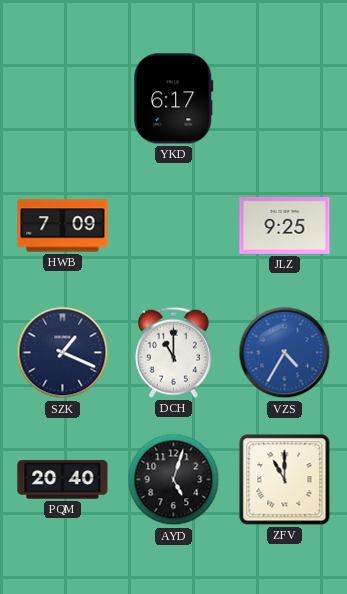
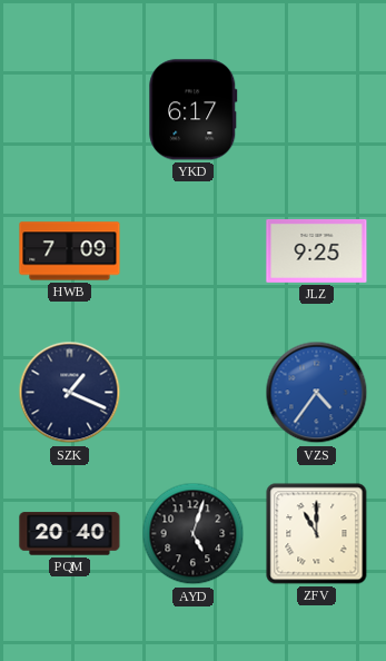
DCH: 11:00 -> none
VZS: 4:35 -> 4:36
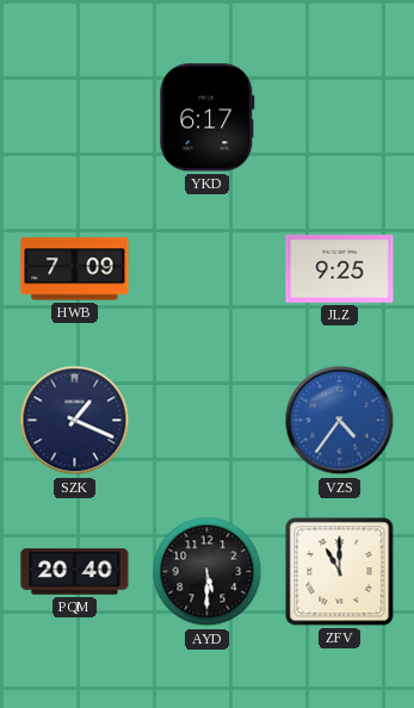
AYD: 5:03 -> 5:30
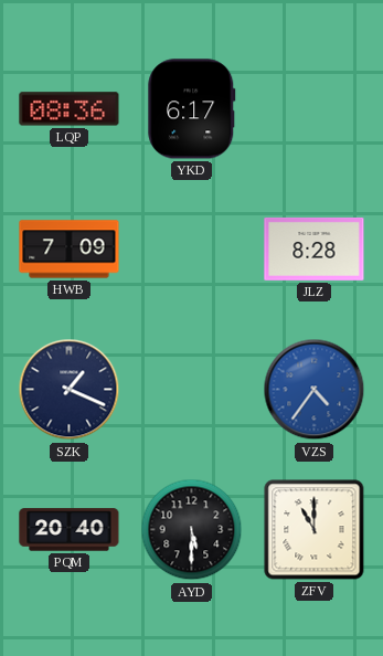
LQP: none -> 08:36
JLZ: 9:25 -> 8:28
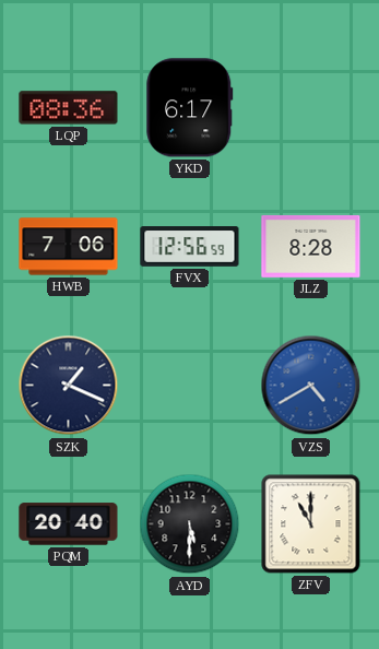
HWB: 7:09 -> 7:06
FVX: none -> 12:56
VZS: 4:36 -> 4:40
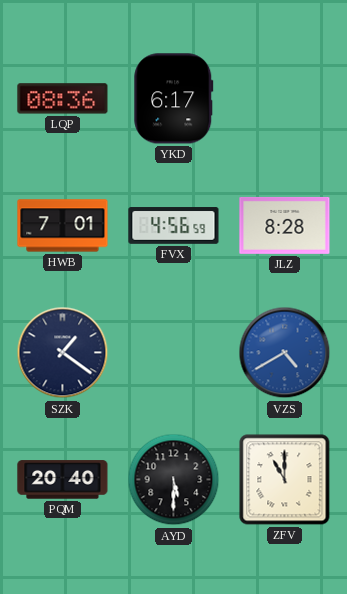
HWB: 7:06 -> 7:01
FVX: 12:56 -> 4:56
SZK: 1:19 -> 1:21
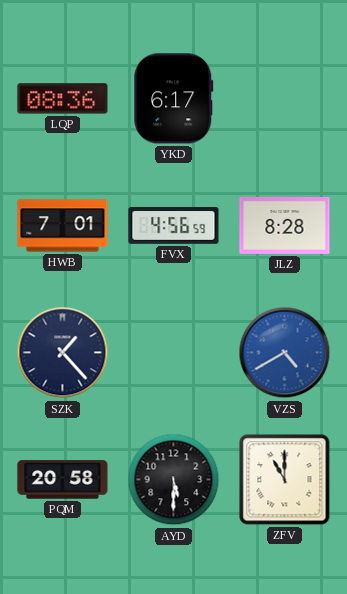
SZK: 1:21 -> 1:23
PQM: 20:40 -> 20:58
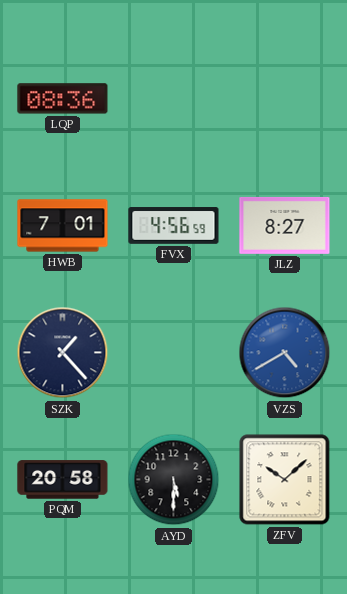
YKD: 6:17 -> none
JLZ: 8:28 -> 8:27
ZFV: 11:00 -> 10:08
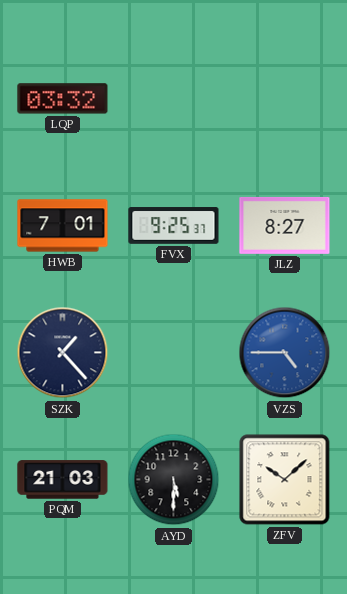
LQP: 08:36 -> 03:32
FVX: 4:56 -> 9:25
VZS: 4:40 -> 4:45
PQM: 20:58 -> 21:03
